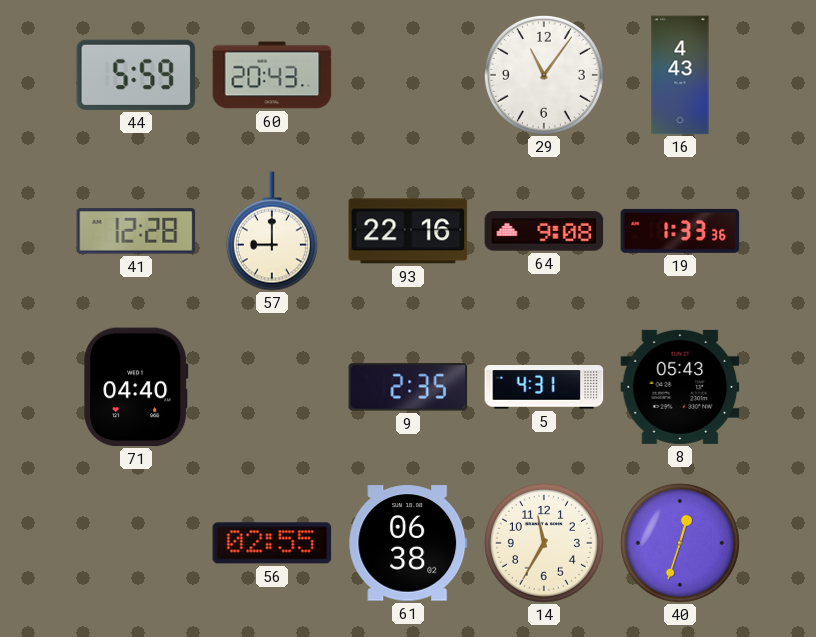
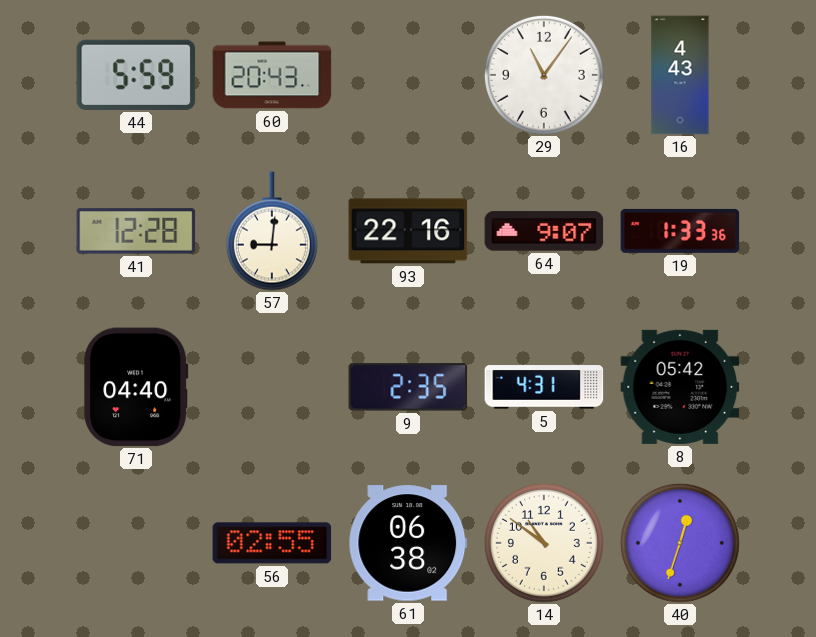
57: 9:00 -> 9:01
64: 9:08 -> 9:07
8: 05:43 -> 05:42
14: 11:35 -> 10:51
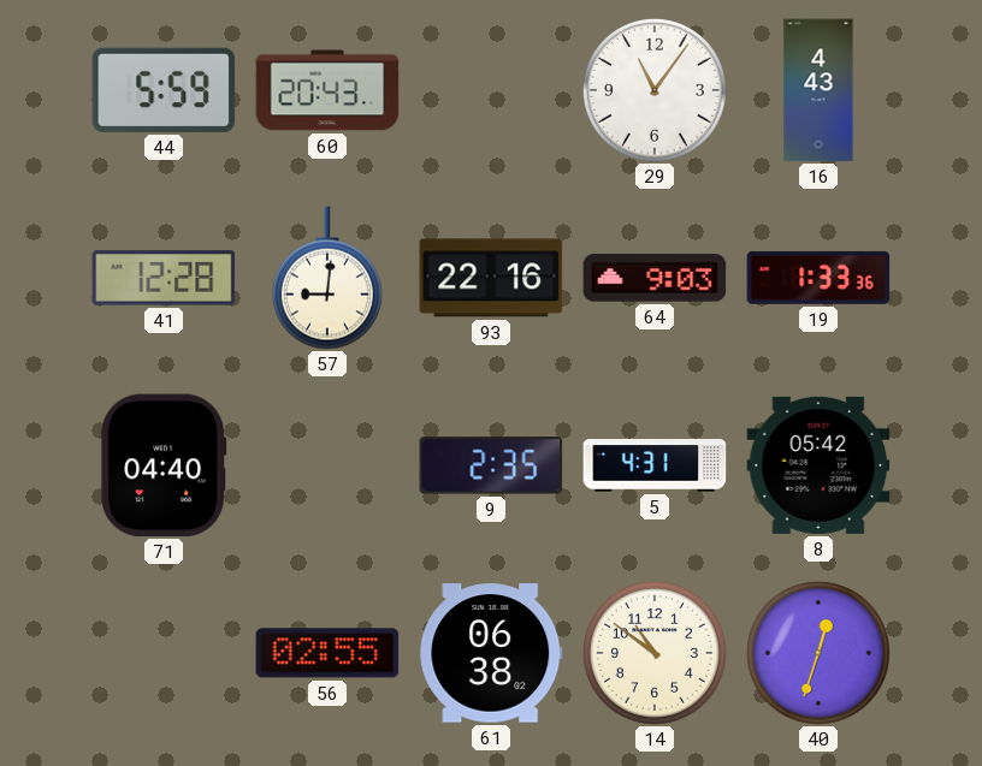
64: 9:07 -> 9:03
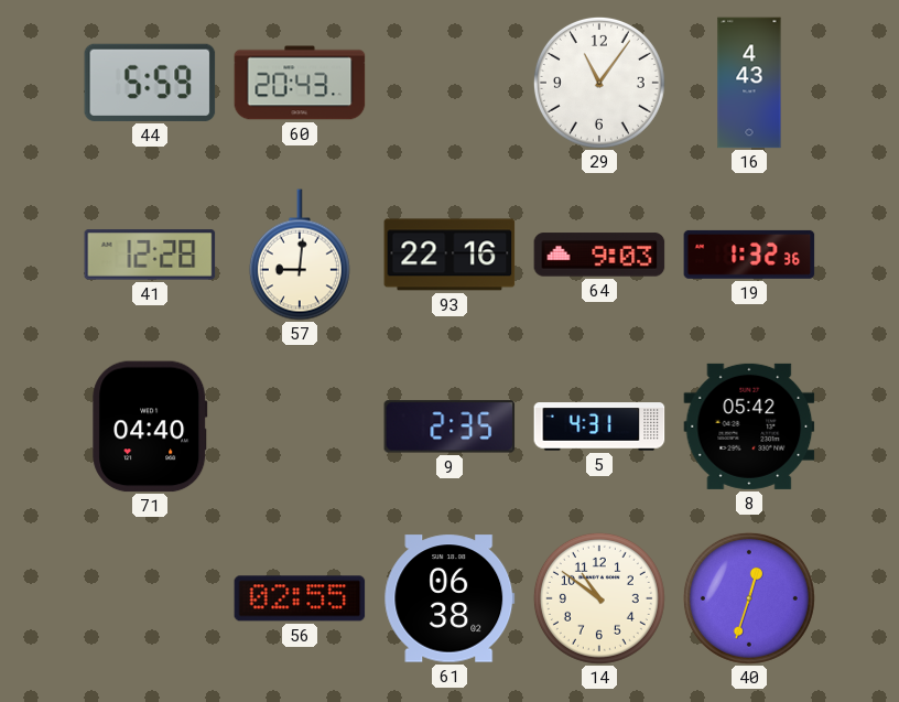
19: 1:33 -> 1:32
